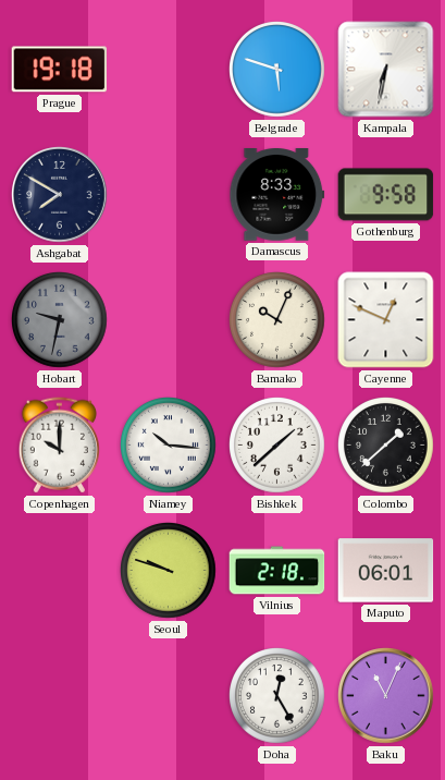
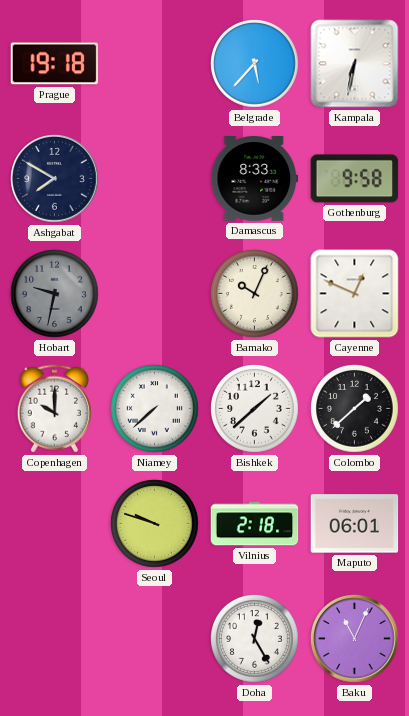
Belgrade: 5:48 -> 5:37
Niamey: 10:16 -> 7:38
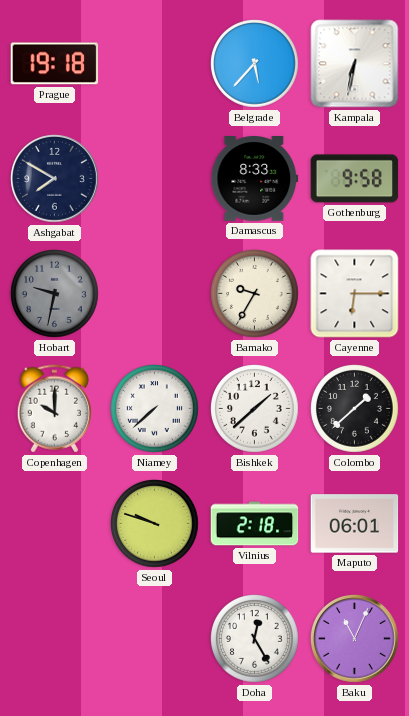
Bamako: 10:04 -> 9:35
Cayenne: 12:49 -> 6:15
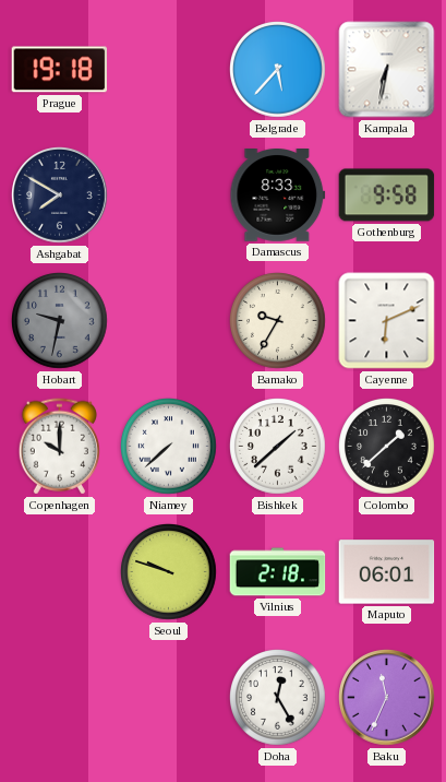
Cayenne: 6:15 -> 6:11
Baku: 11:04 -> 11:34
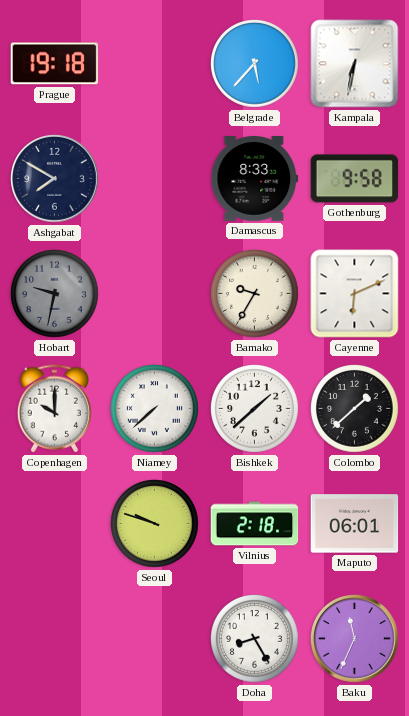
Doha: 12:25 -> 8:25
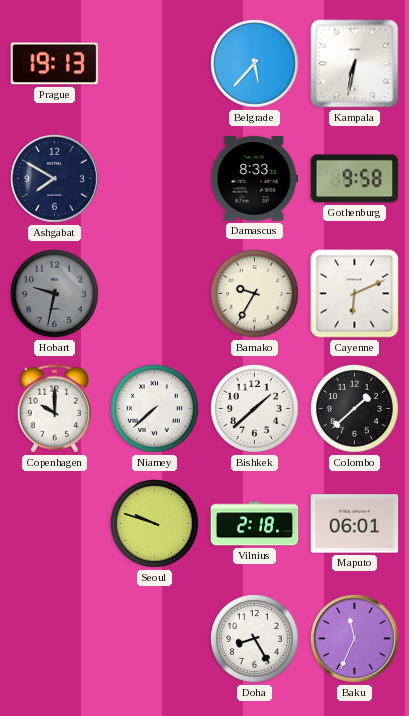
Prague: 19:18 -> 19:13
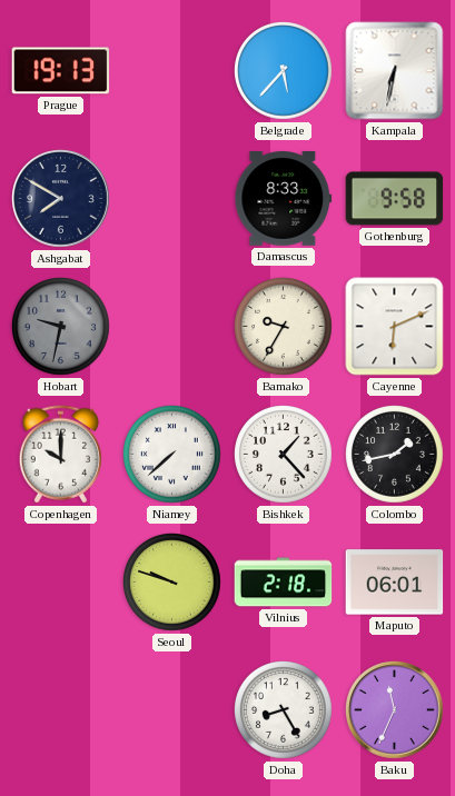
Bishkek: 1:38 -> 1:23
Colombo: 1:38 -> 1:43
